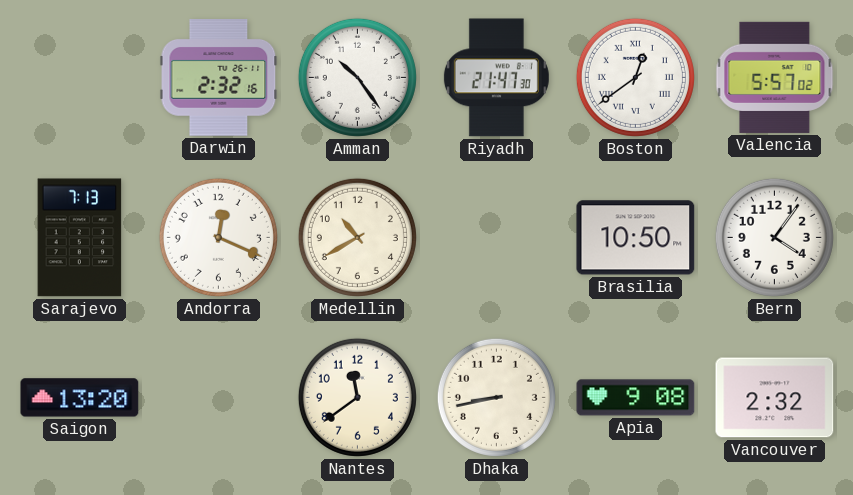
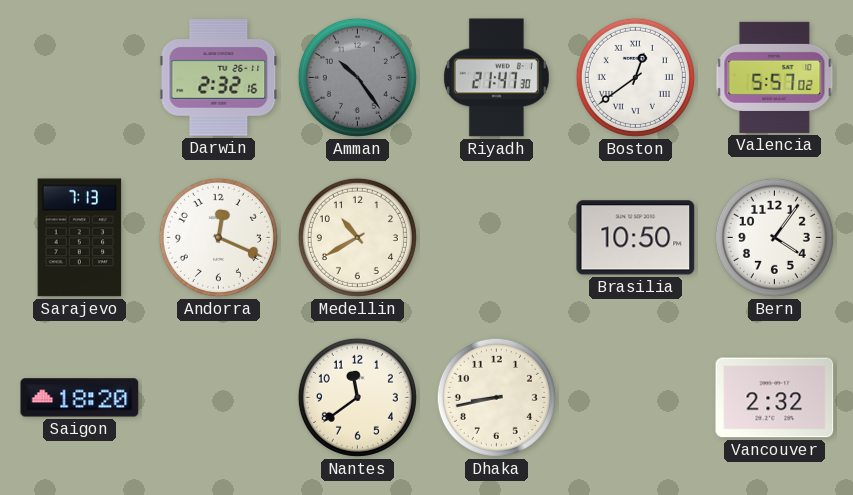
Amman dial: white -> grey
Saigon: 13:20 -> 18:20
Apia: 9:08 -> none
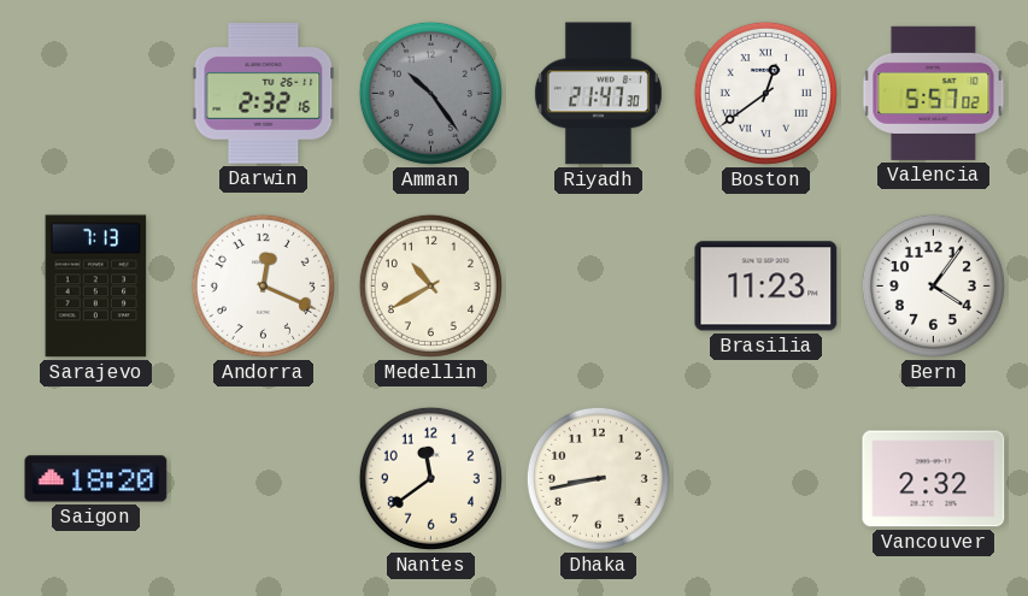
Brasilia: 10:50 -> 11:23
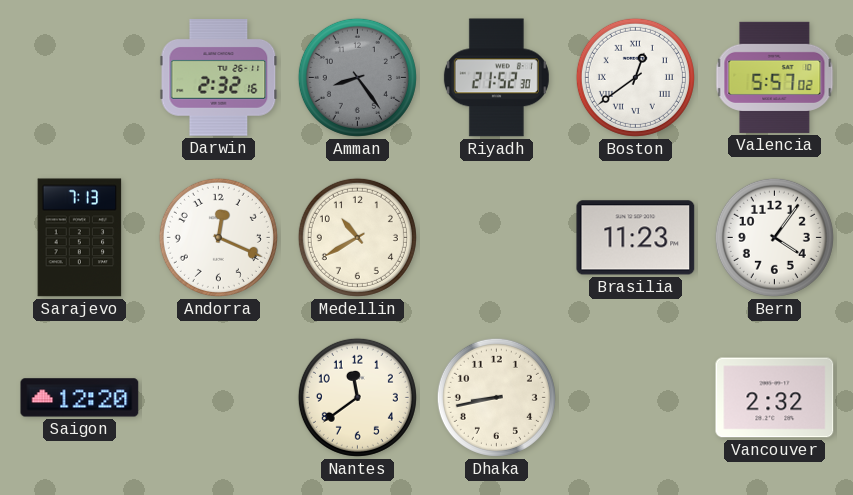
Amman: 10:24 -> 8:24
Riyadh: 21:47 -> 21:52
Saigon: 18:20 -> 12:20
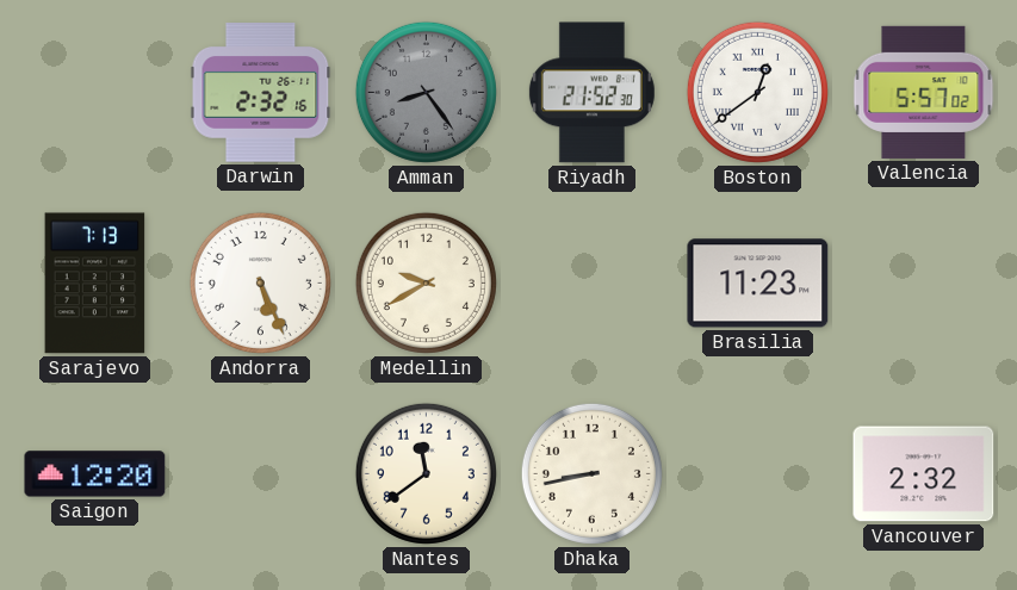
Andorra: 12:19 -> 5:26
Medellin: 10:40 -> 9:40
Bern: 4:06 -> none
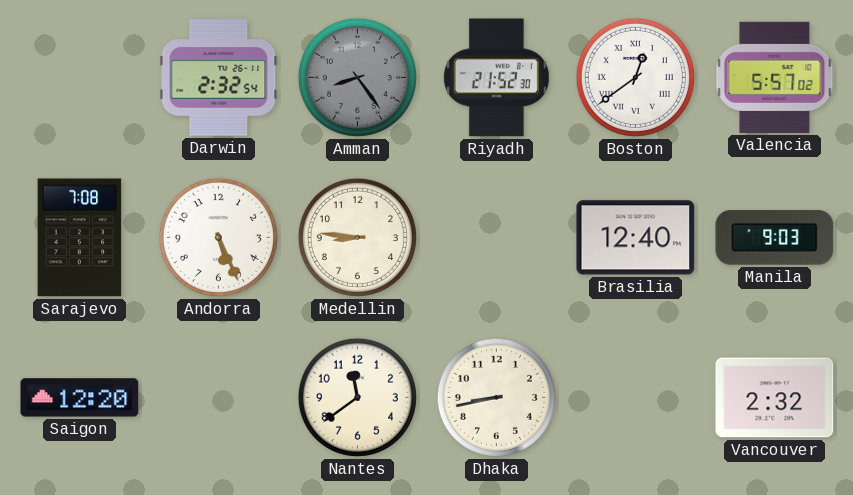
Darwin: 2:32:16 -> 2:32:54
Sarajevo: 7:13 -> 7:08
Medellin: 9:40 -> 8:46
Brasilia: 11:23 -> 12:40
Manila: none -> 9:03
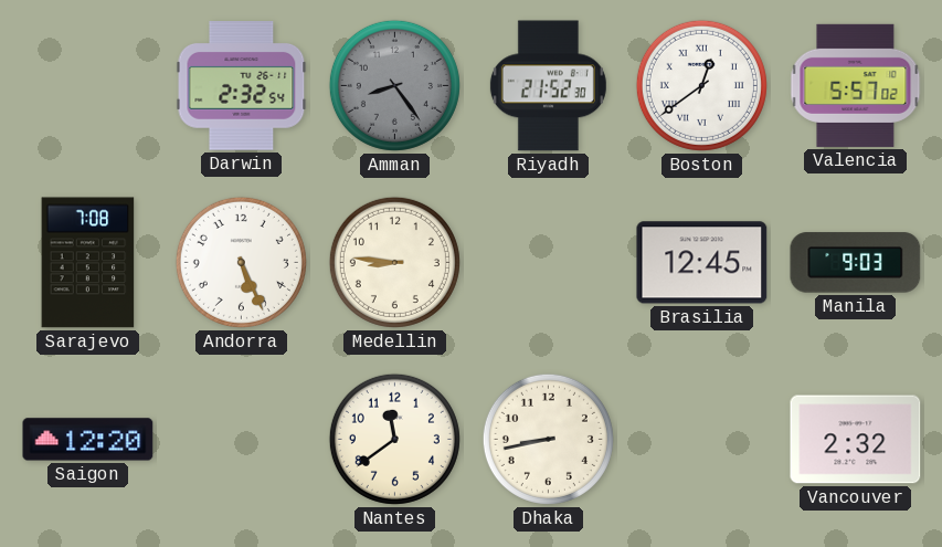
Brasilia: 12:40 -> 12:45
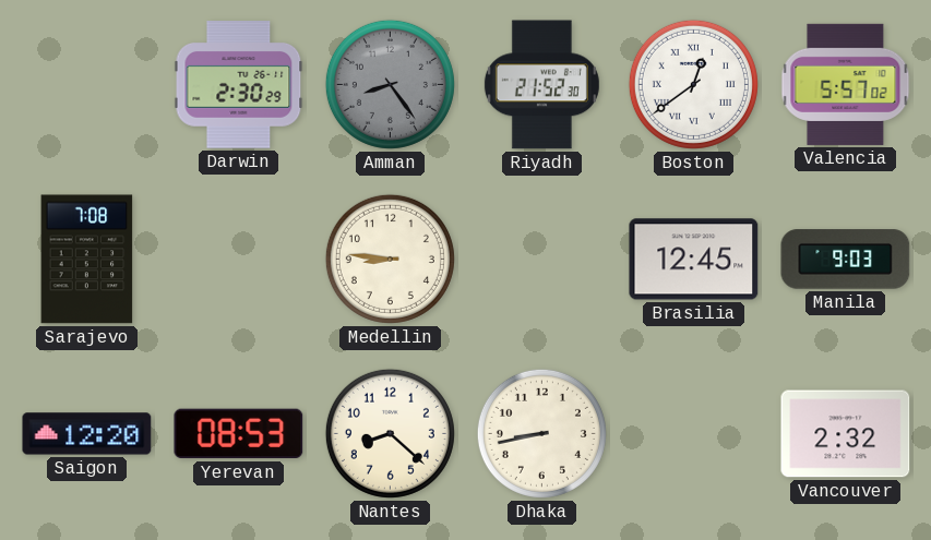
Darwin: 2:32 -> 2:30
Andorra: 5:26 -> none
Yerevan: none -> 08:53
Nantes: 11:39 -> 8:22
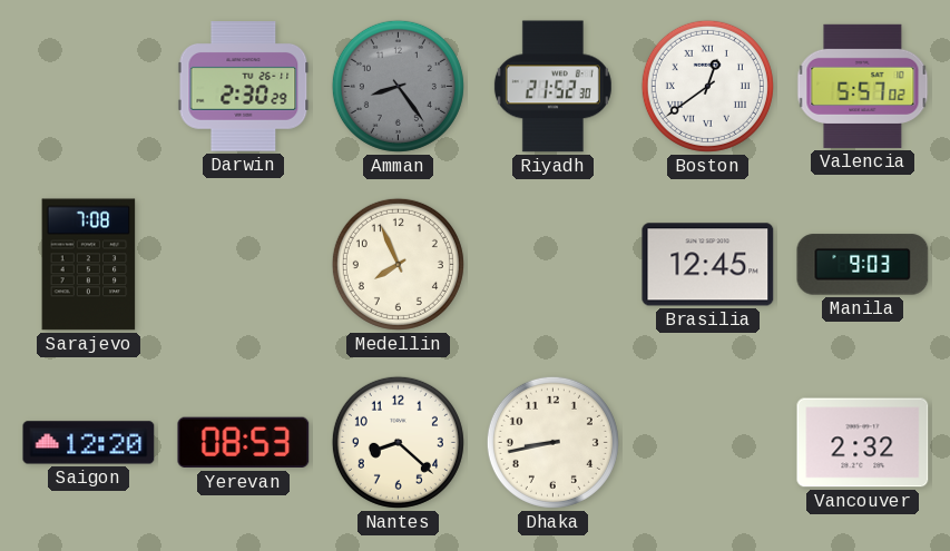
Medellin: 8:46 -> 7:56
